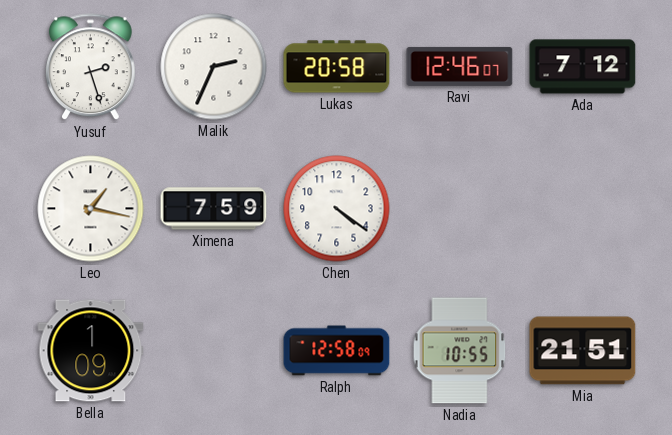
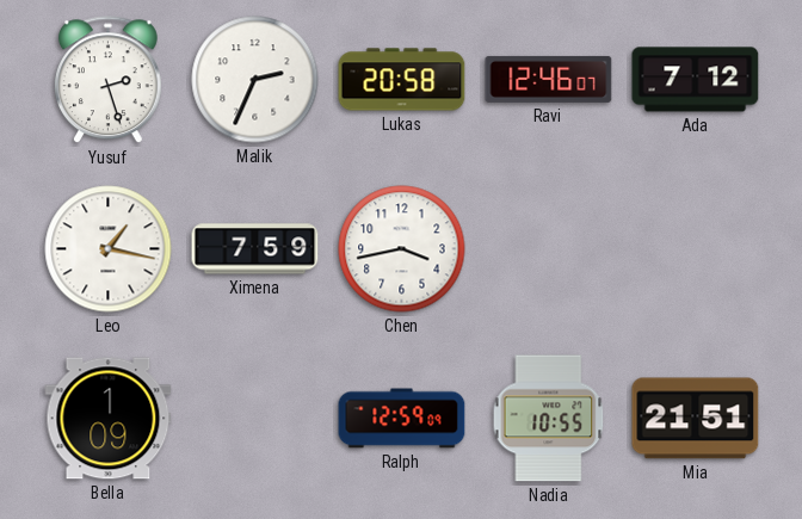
Chen: 4:21 -> 3:43
Ralph: 12:58 -> 12:59
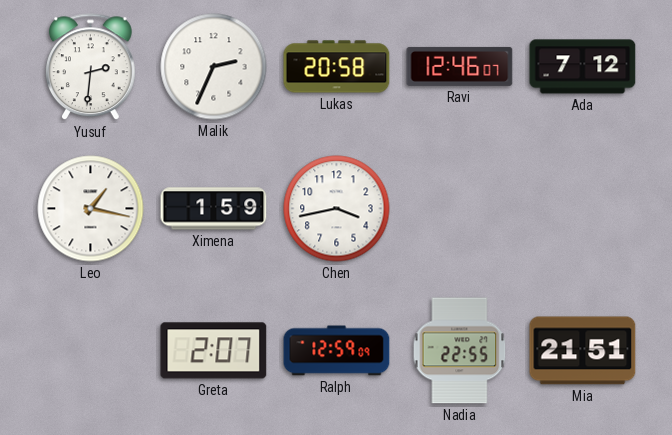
Yusuf: 2:27 -> 2:31
Ximena: 7:59 -> 1:59
Bella: 1:09 -> none
Greta: none -> 2:07
Nadia: 10:55 -> 22:55
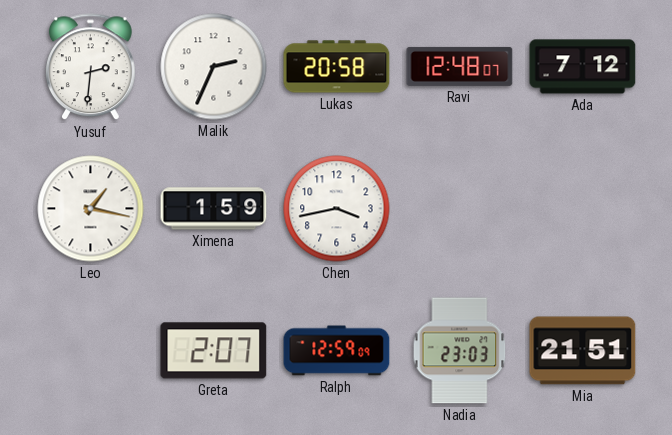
Ravi: 12:46 -> 12:48
Nadia: 22:55 -> 23:03
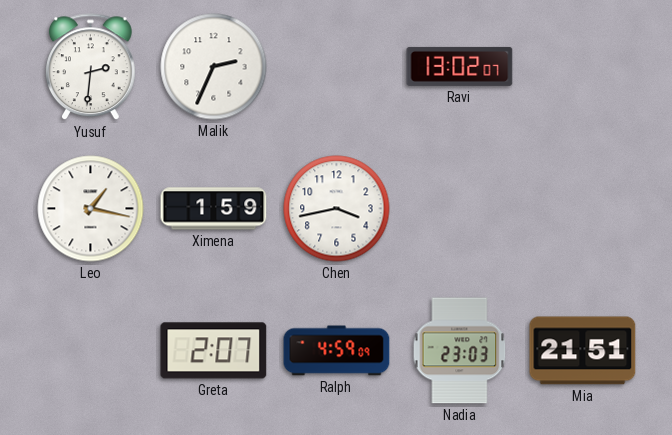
Lukas: 20:58 -> none
Ravi: 12:48 -> 13:02
Ada: 7:12 -> none
Ralph: 12:59 -> 4:59
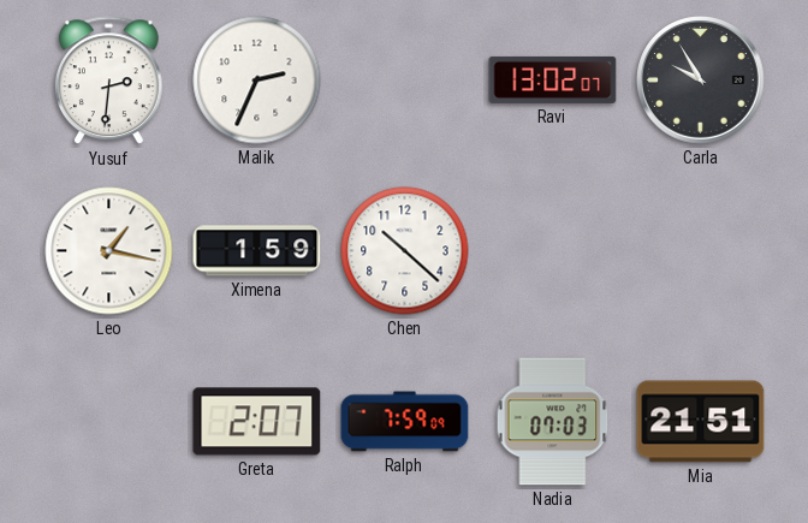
Carla: none -> 9:55
Chen: 3:43 -> 10:22
Ralph: 4:59 -> 7:59
Nadia: 23:03 -> 07:03
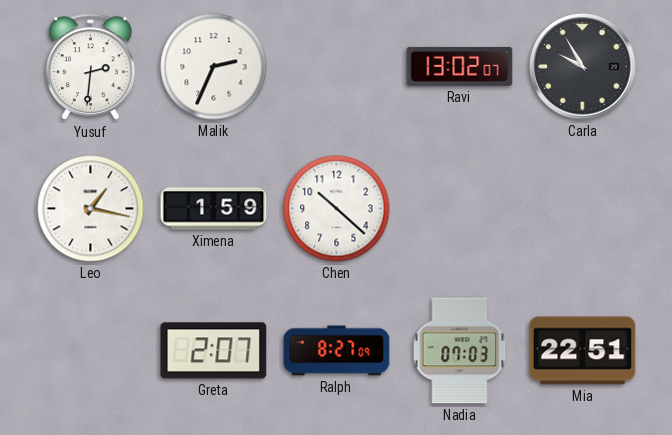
Ralph: 7:59 -> 8:27
Mia: 21:51 -> 22:51
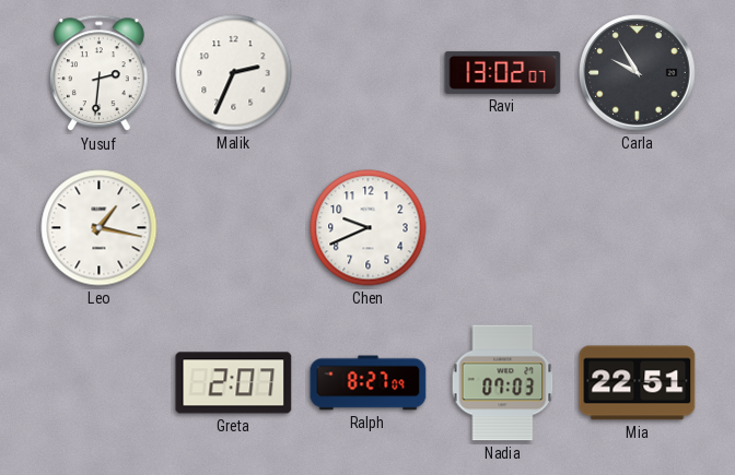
Ximena: 1:59 -> none
Chen: 10:22 -> 9:41
